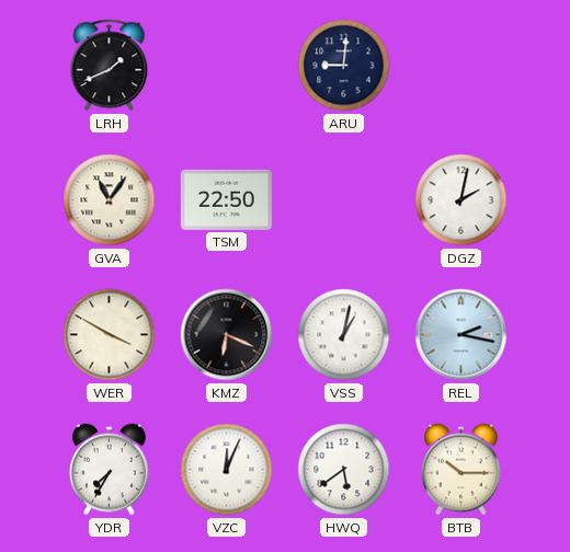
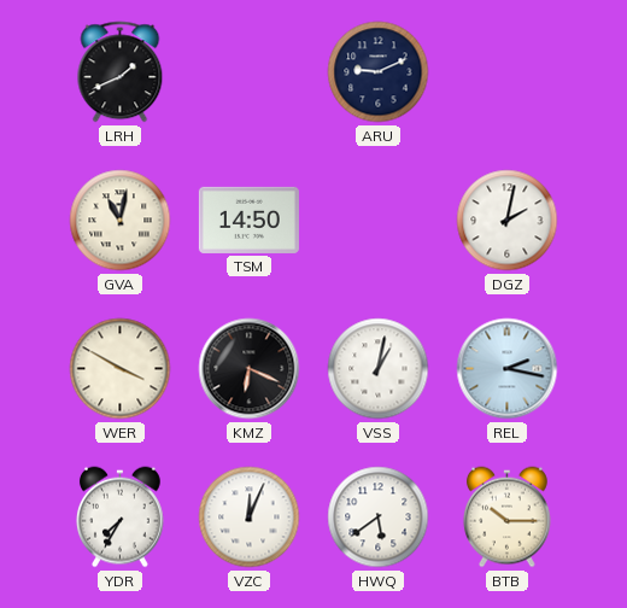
ARU: 9:01 -> 9:11
GVA: 11:06 -> 11:02
TSM: 22:50 -> 14:50
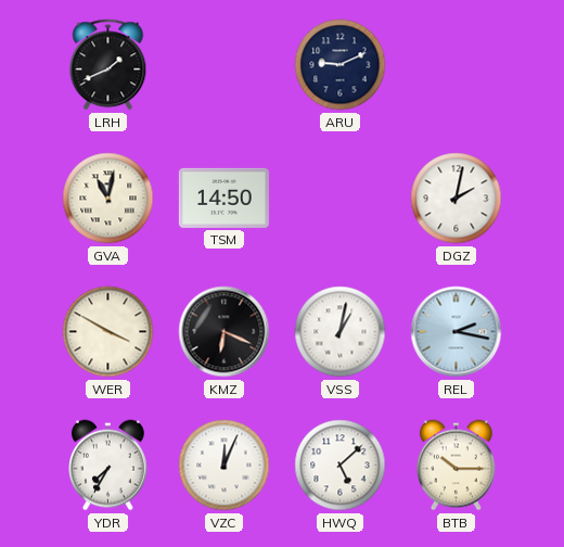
HWQ: 5:39 -> 5:08
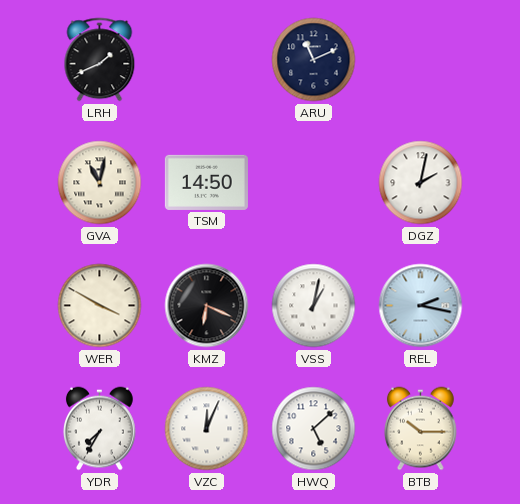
ARU: 9:11 -> 11:11
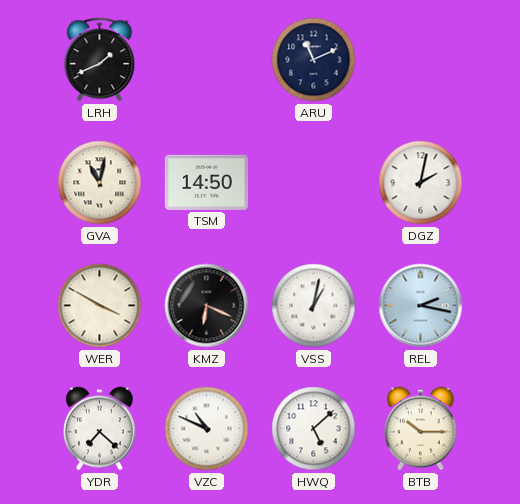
YDR: 7:35 -> 7:22
VZC: 12:04 -> 10:49
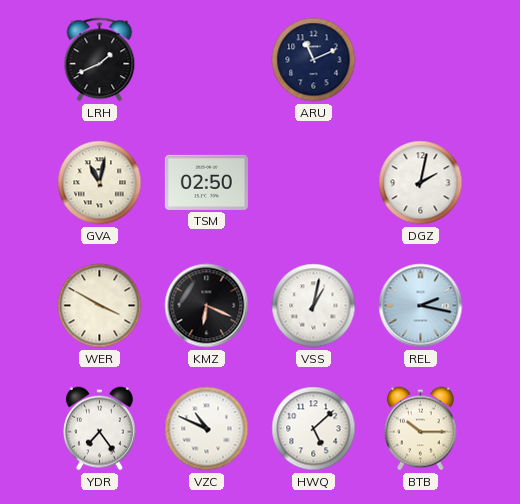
TSM: 14:50 -> 02:50
YDR: 7:22 -> 7:24
